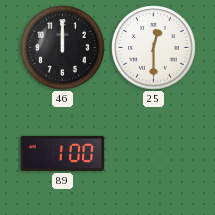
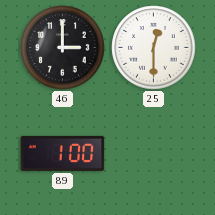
46: 12:00 -> 3:00
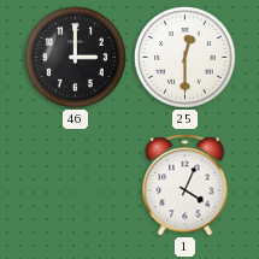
89: 1:00 -> none
1: none -> 4:04
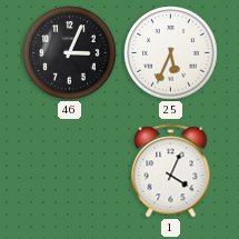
46: 3:00 -> 3:04
25: 12:30 -> 5:34
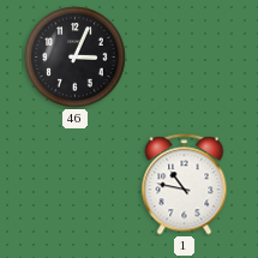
25: 5:34 -> none
1: 4:04 -> 10:47
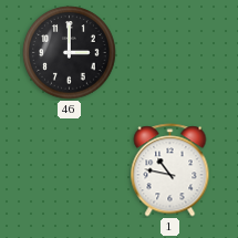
46: 3:04 -> 3:00
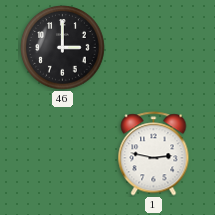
1: 10:47 -> 2:47
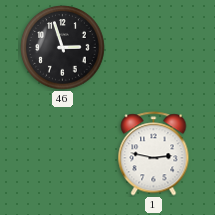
46: 3:00 -> 2:57
